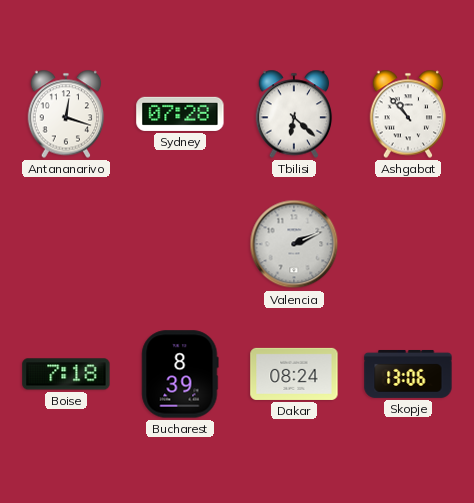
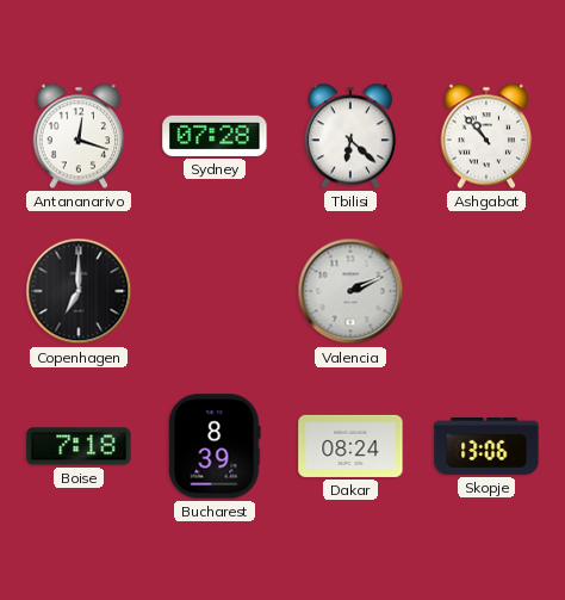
Copenhagen: none -> 7:00
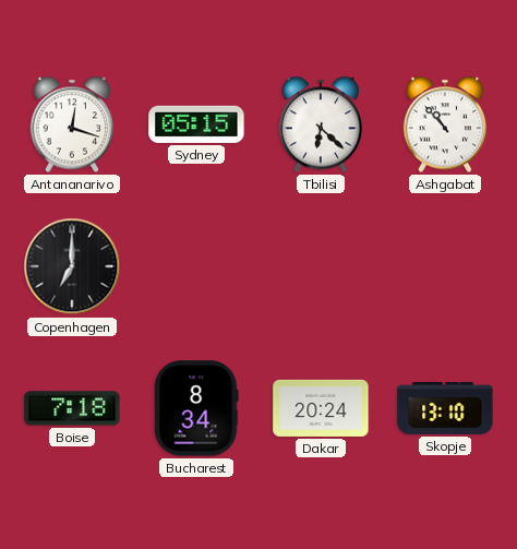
Sydney: 07:28 -> 05:15
Valencia: 2:11 -> none
Bucharest: 8:39 -> 8:34
Dakar: 08:24 -> 20:24
Skopje: 13:06 -> 13:10
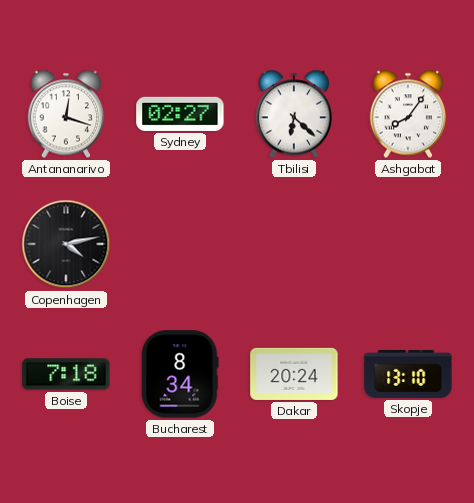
Sydney: 05:15 -> 02:27
Ashgabat: 10:53 -> 8:06
Copenhagen: 7:00 -> 4:13
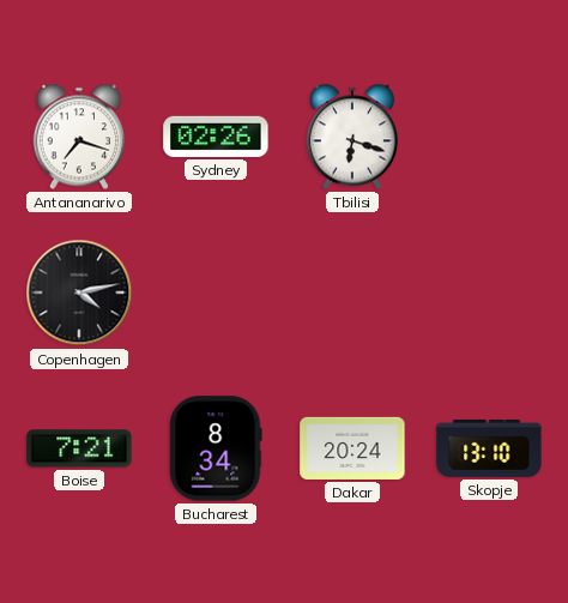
Antananarivo: 12:18 -> 7:18
Sydney: 02:27 -> 02:26
Tbilisi: 6:22 -> 6:18
Ashgabat: 8:06 -> none
Boise: 7:18 -> 7:21
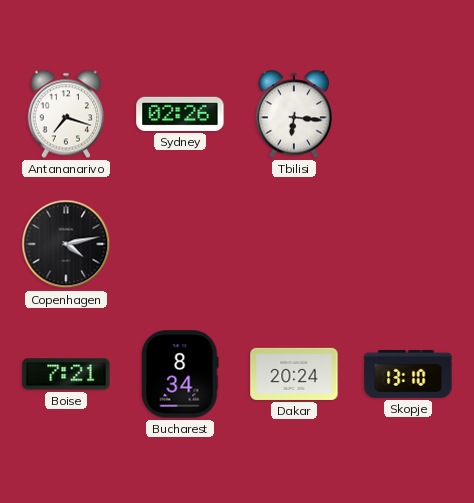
Tbilisi: 6:18 -> 6:16
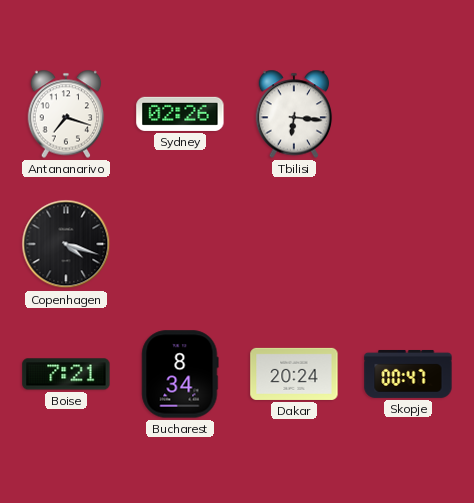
Copenhagen: 4:13 -> 4:18
Skopje: 13:10 -> 00:47
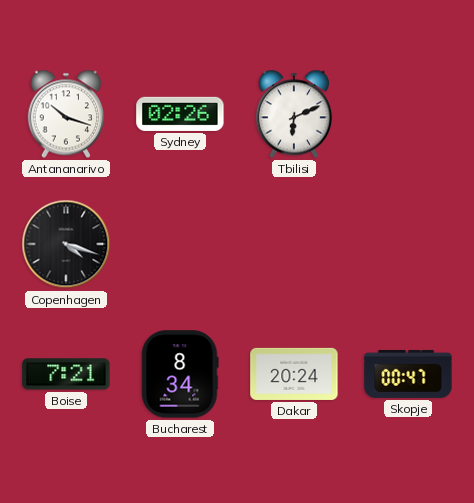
Antananarivo: 7:18 -> 10:18
Tbilisi: 6:16 -> 6:11
